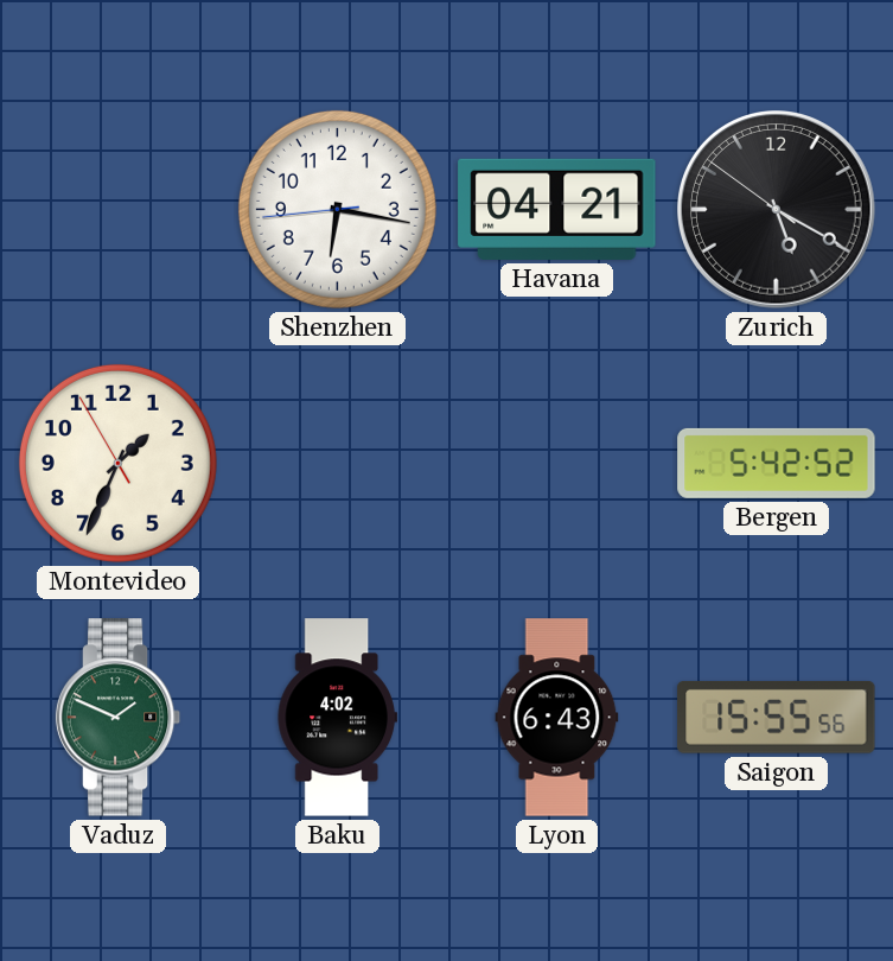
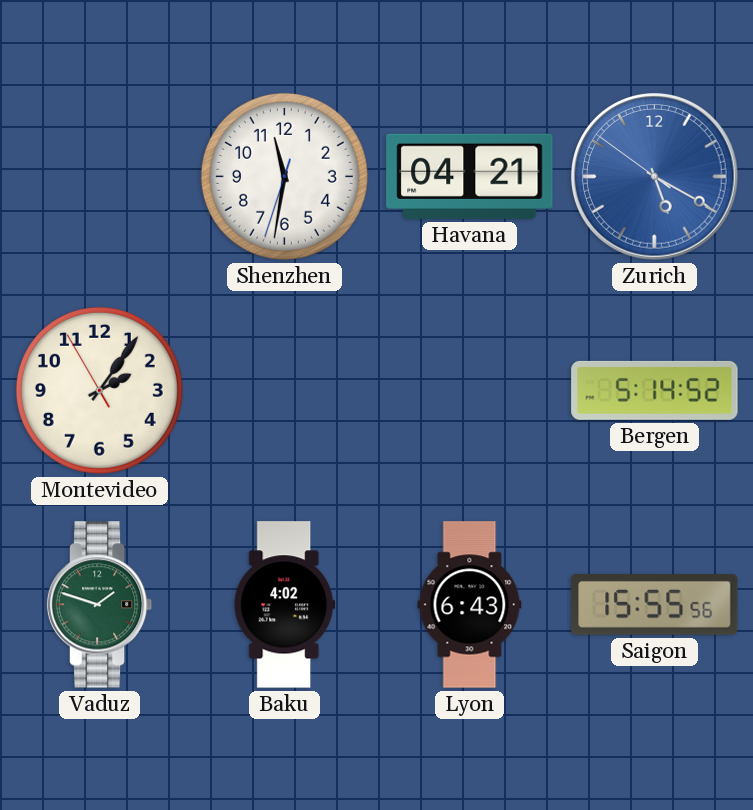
Shenzhen: 6:16 -> 11:31
Zurich dial: black -> blue
Montevideo: 1:33 -> 2:05
Bergen: 5:42 -> 5:14
Vaduz: 1:49 -> 1:48
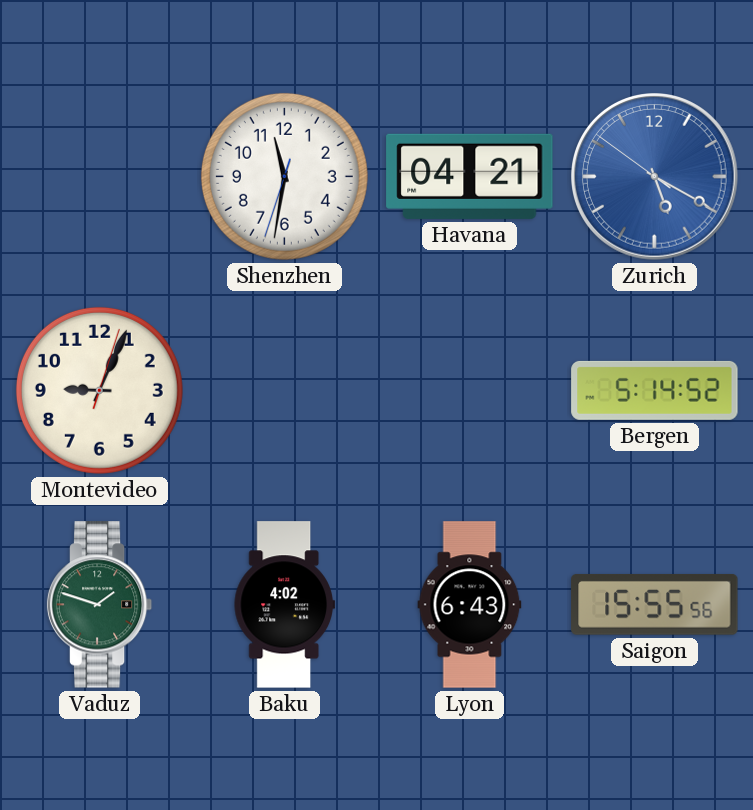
Montevideo: 2:05 -> 9:04
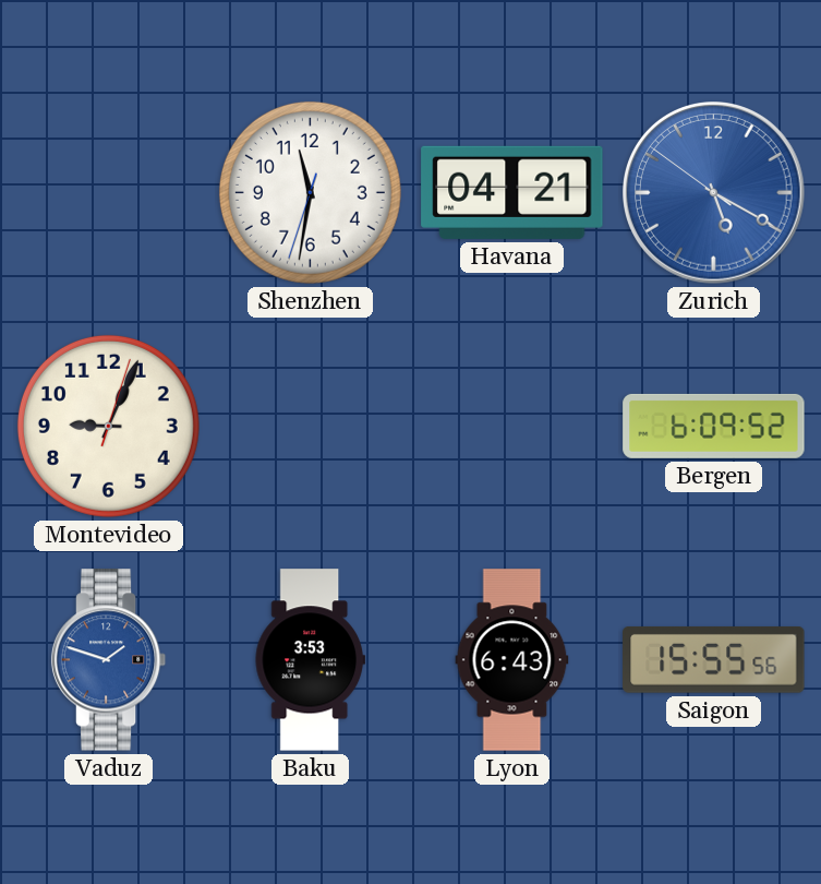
Bergen: 5:14 -> 6:09
Vaduz dial: green -> blue
Baku: 4:02 -> 3:53
